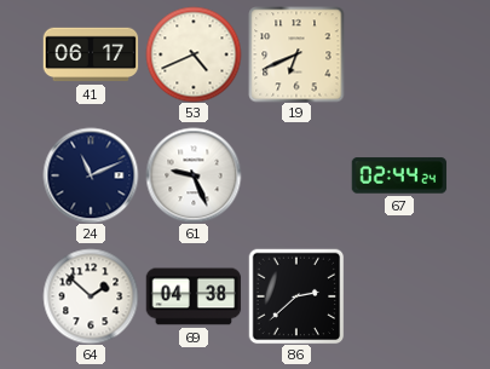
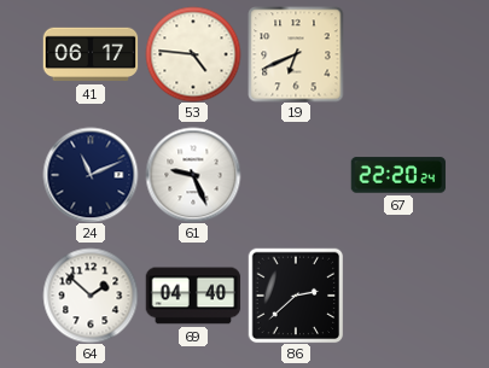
53: 4:41 -> 4:46
67: 02:44 -> 22:20
69: 04:38 -> 04:40
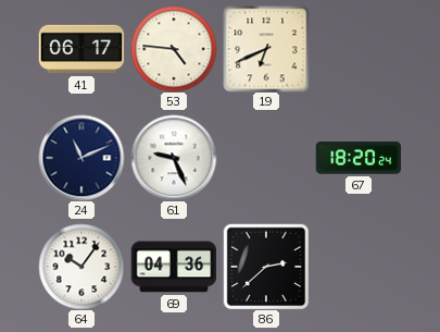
67: 22:20 -> 18:20
64: 1:52 -> 10:06
69: 04:40 -> 04:36
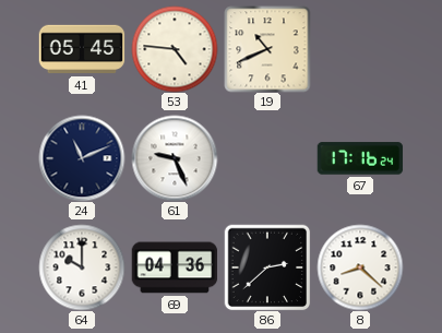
41: 06:17 -> 05:45
19: 6:41 -> 10:41
67: 18:20 -> 17:16
64: 10:06 -> 10:00
8: none -> 8:22
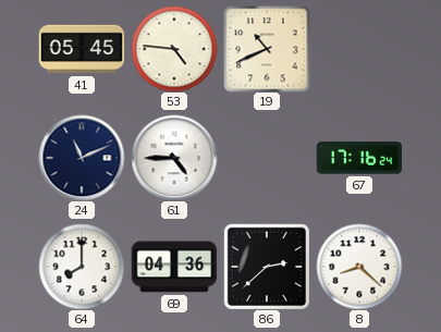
61: 9:26 -> 4:45
64: 10:00 -> 8:00
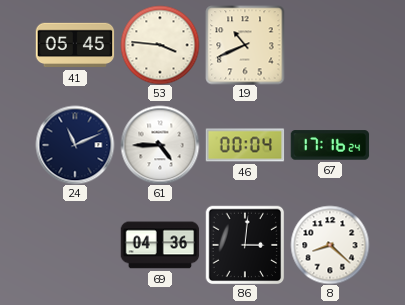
53: 4:46 -> 3:46
46: none -> 00:04
64: 8:00 -> none
86: 2:38 -> 3:01
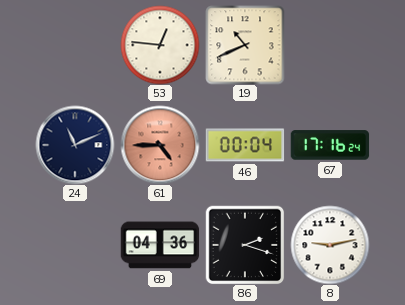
41: 05:45 -> none
53: 3:46 -> 12:46
61 dial: white -> salmon
86: 3:01 -> 2:18
8: 8:22 -> 9:13
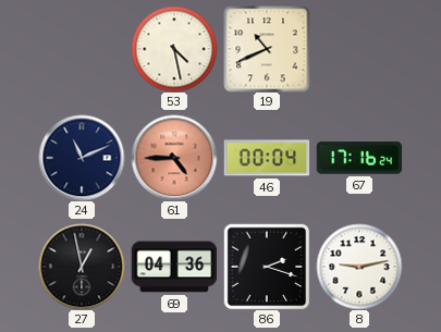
53: 12:46 -> 4:28
27: none -> 12:58
